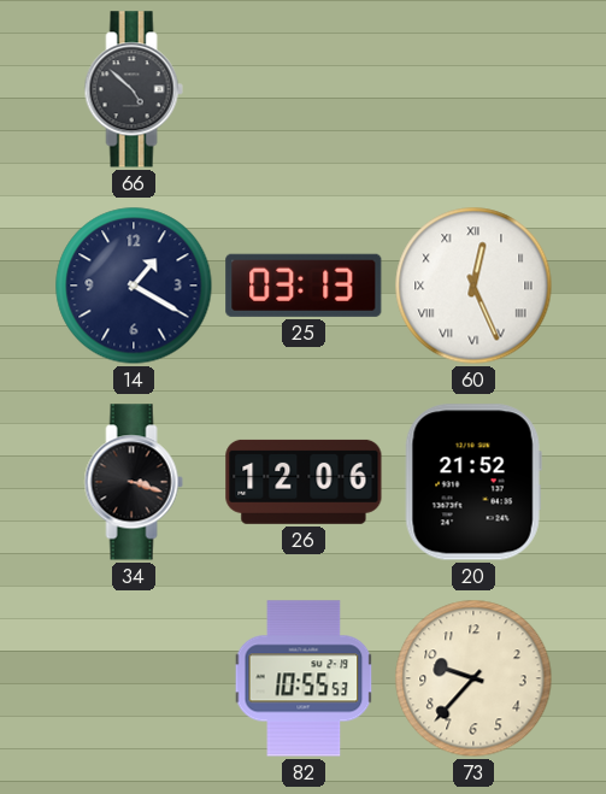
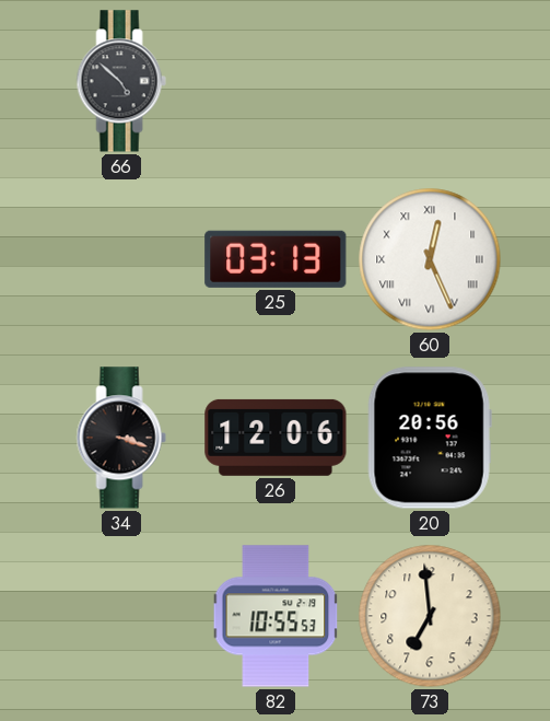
14: 1:20 -> none
20: 21:52 -> 20:56
73: 9:37 -> 6:59
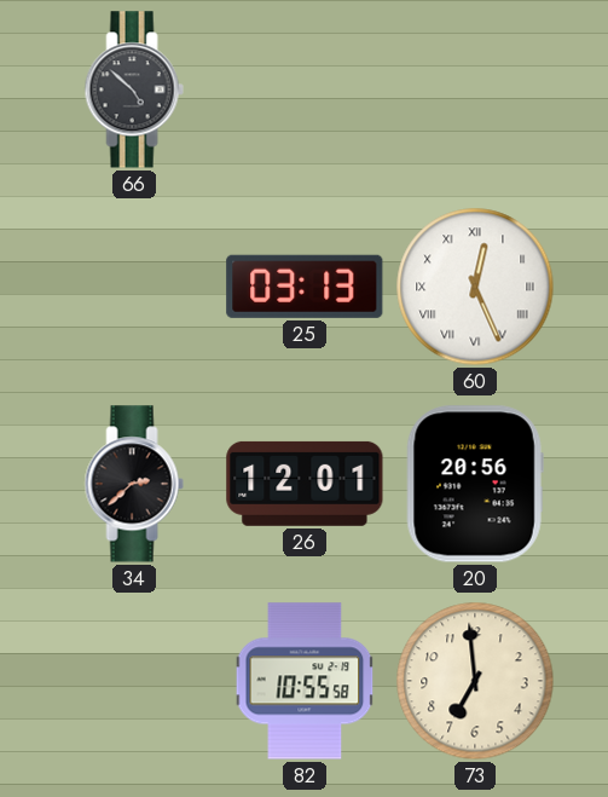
34: 3:18 -> 2:38
26: 12:06 -> 12:01
82: 10:55:53 -> 10:55:58
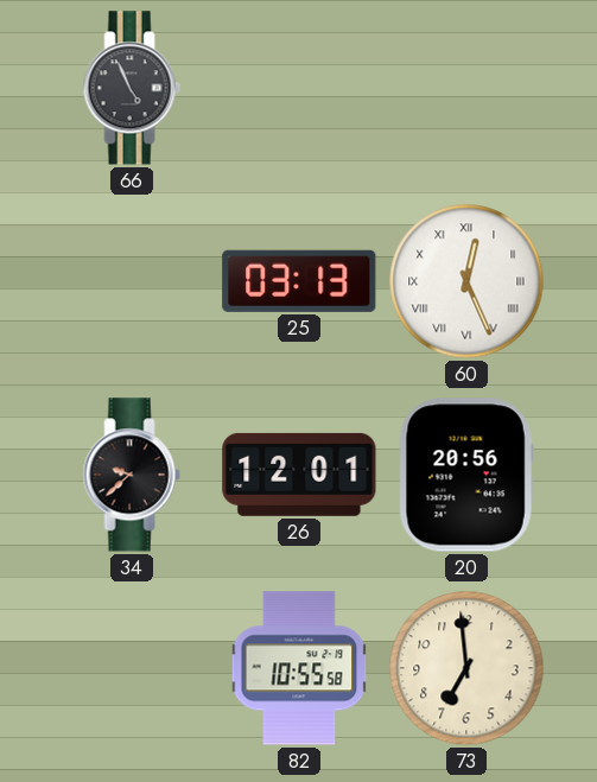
66: 4:52 -> 4:56
34: 2:38 -> 9:38
